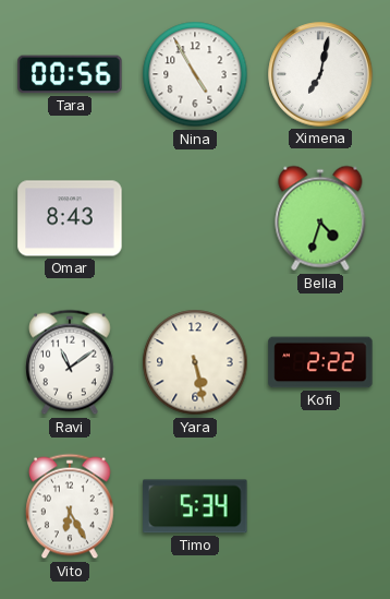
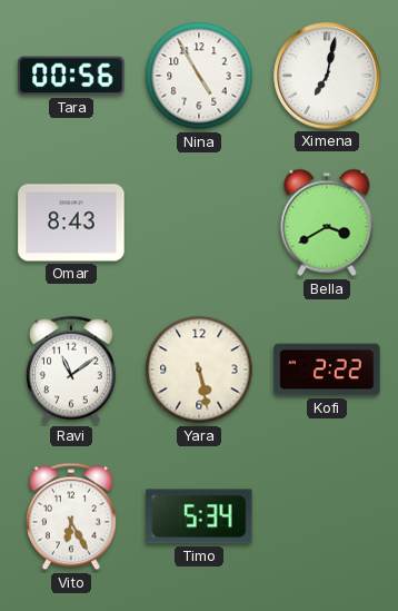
Bella: 4:33 -> 3:40
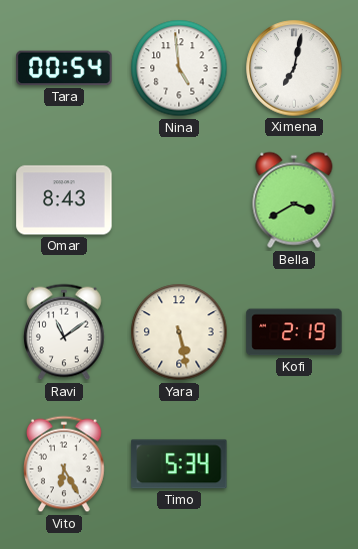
Tara: 00:56 -> 00:54
Nina: 4:55 -> 4:59
Kofi: 2:22 -> 2:19
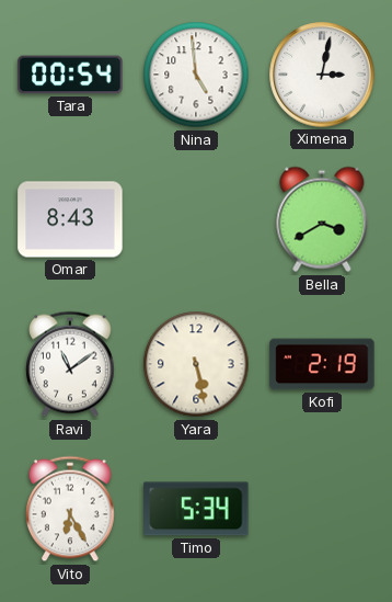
Ximena: 7:02 -> 3:02
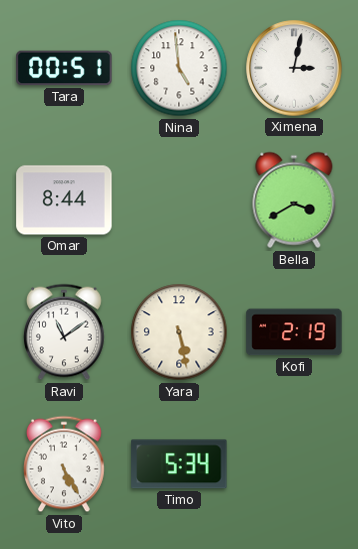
Tara: 00:54 -> 00:51
Omar: 8:43 -> 8:44
Vito: 6:25 -> 5:25
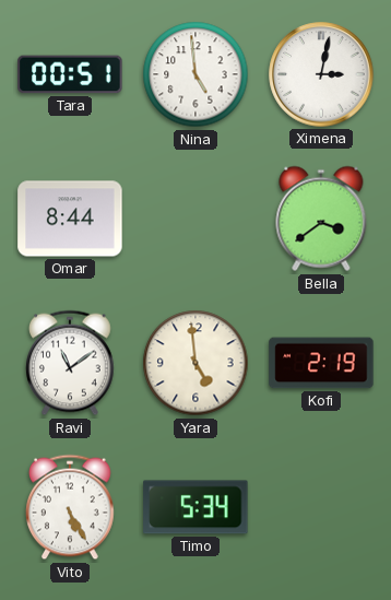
Bella: 3:40 -> 3:39
Yara: 5:28 -> 4:59
